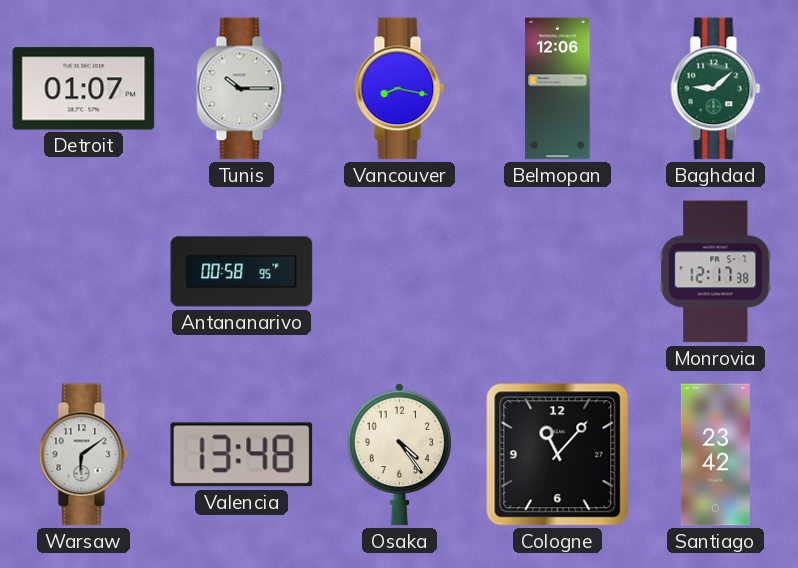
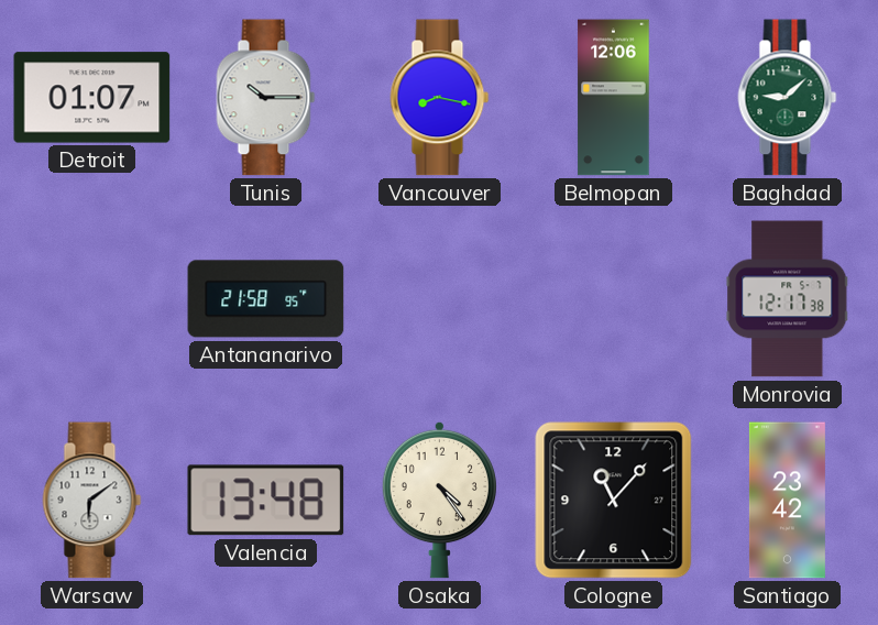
Antananarivo: 00:58 -> 21:58
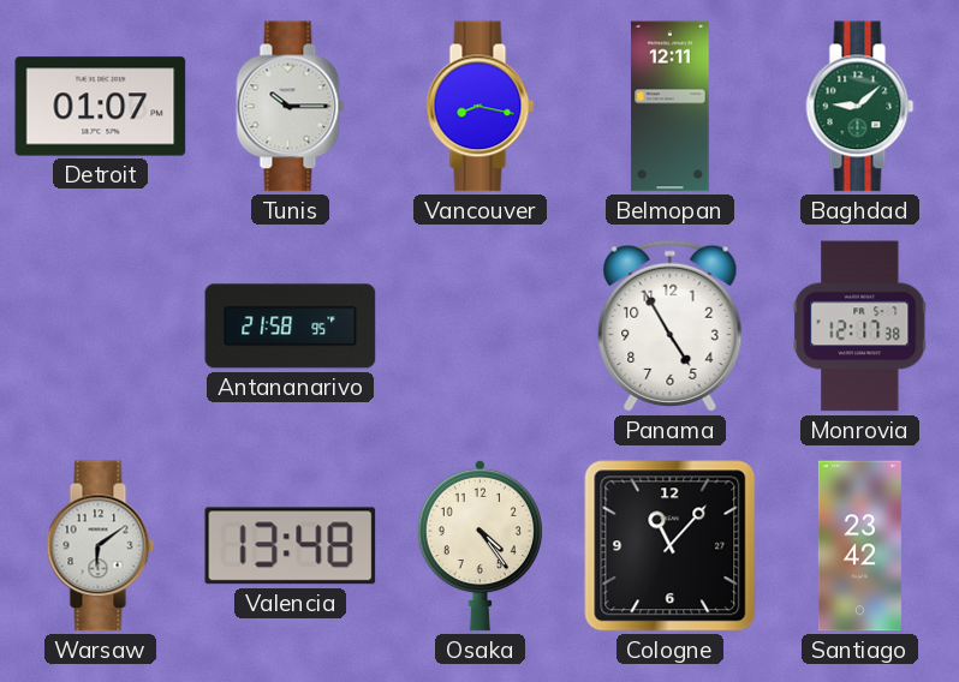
Belmopan: 12:06 -> 12:11
Panama: none -> 4:55
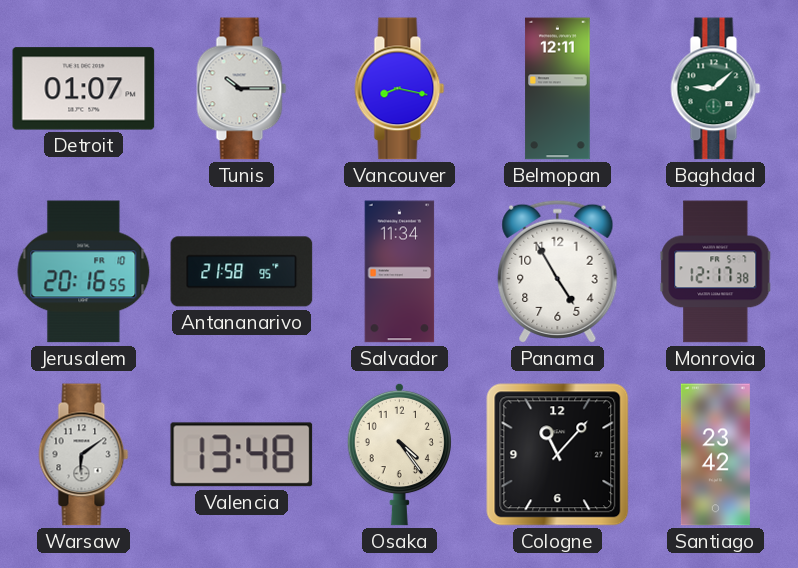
Jerusalem: none -> 20:16
Salvador: none -> 11:34
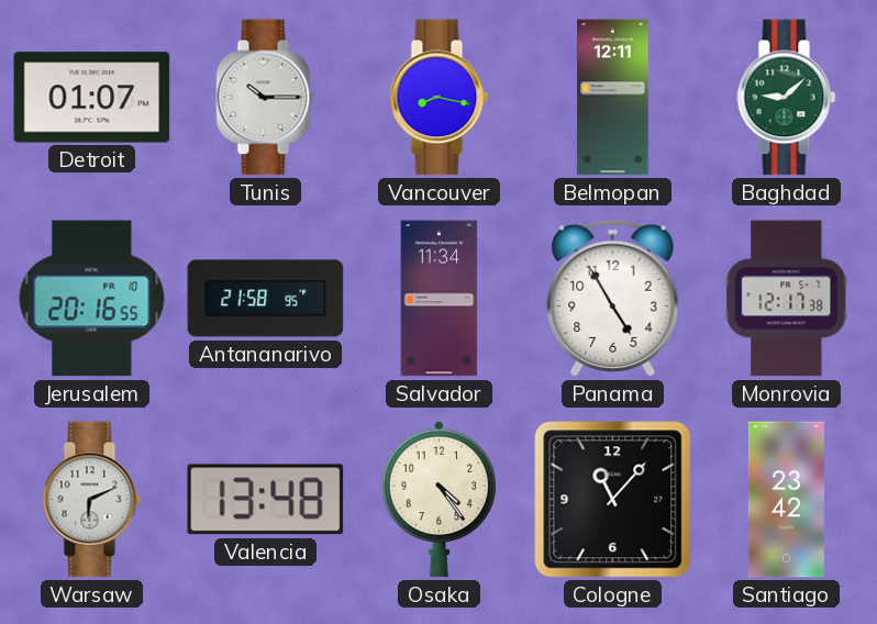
Warsaw: 6:09 -> 6:11
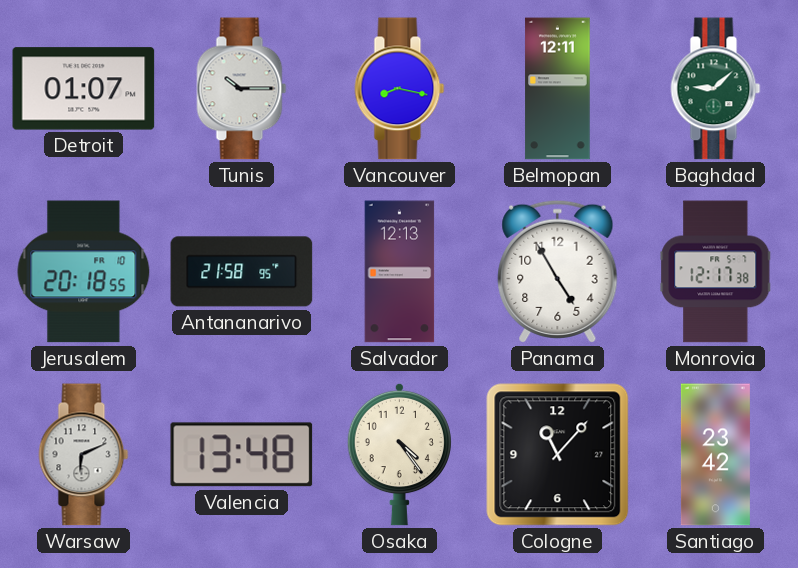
Jerusalem: 20:16 -> 20:18
Salvador: 11:34 -> 12:13
